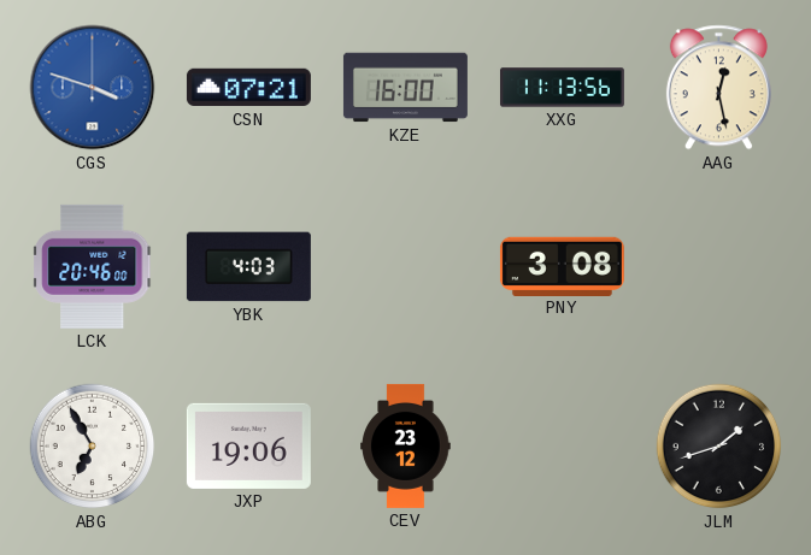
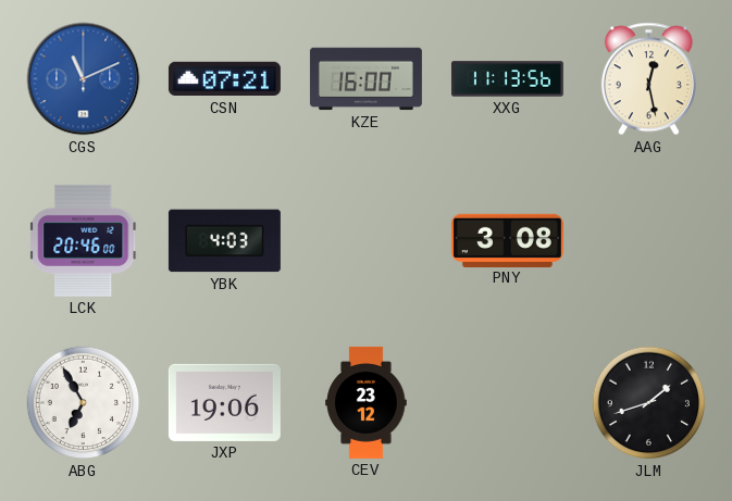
CGS: 3:48 -> 11:11
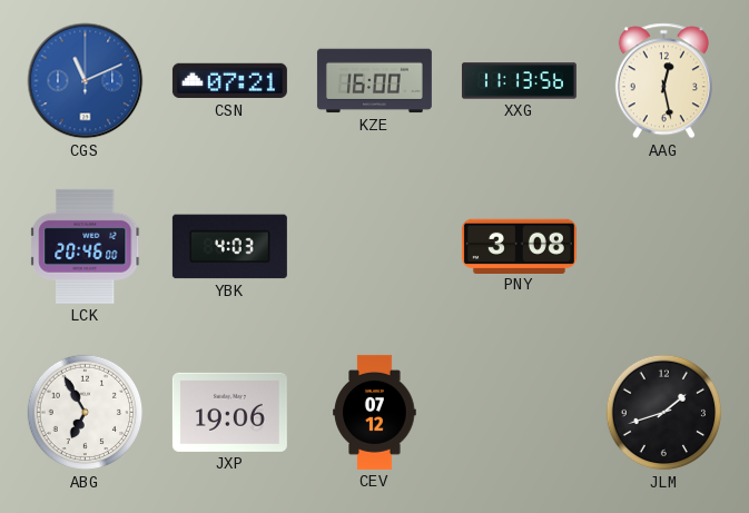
CEV: 23:12 -> 07:12
